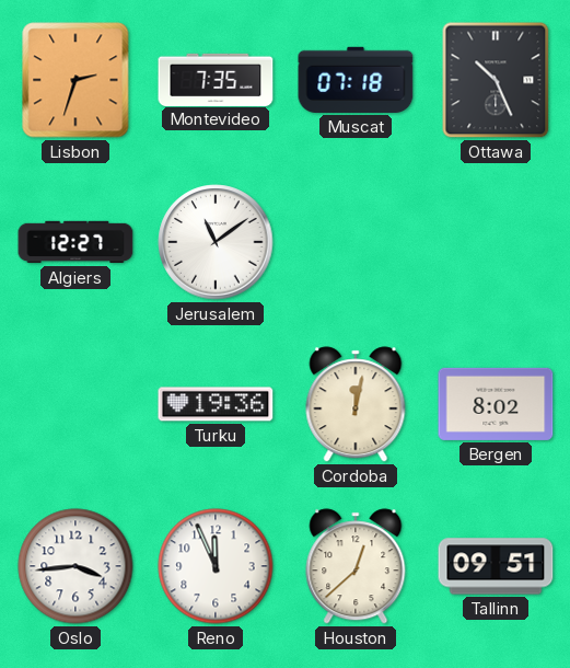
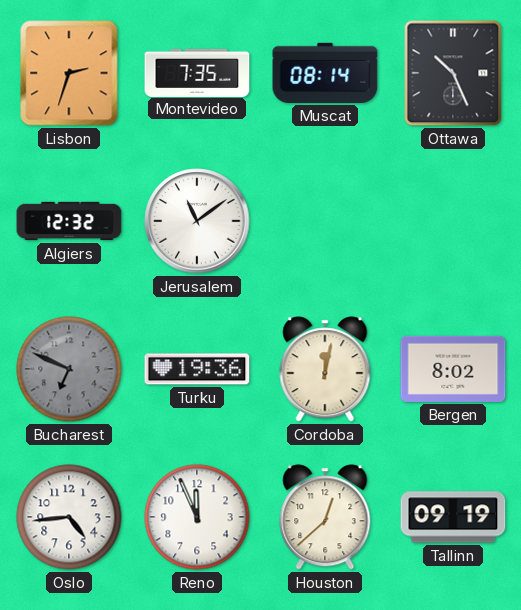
Muscat: 07:18 -> 08:14
Algiers: 12:27 -> 12:32
Bucharest: none -> 6:49
Oslo: 3:44 -> 4:44
Tallinn: 09:51 -> 09:19
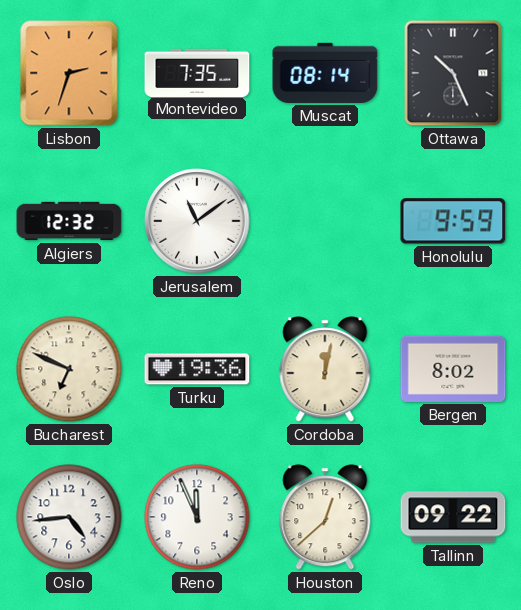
Honolulu: none -> 9:59
Bucharest dial: grey -> cream
Tallinn: 09:19 -> 09:22
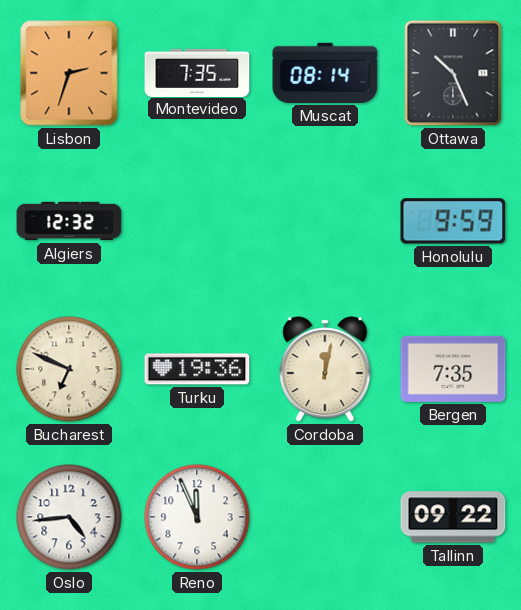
Jerusalem: 11:09 -> none
Bergen: 8:02 -> 7:35
Houston: 12:38 -> none
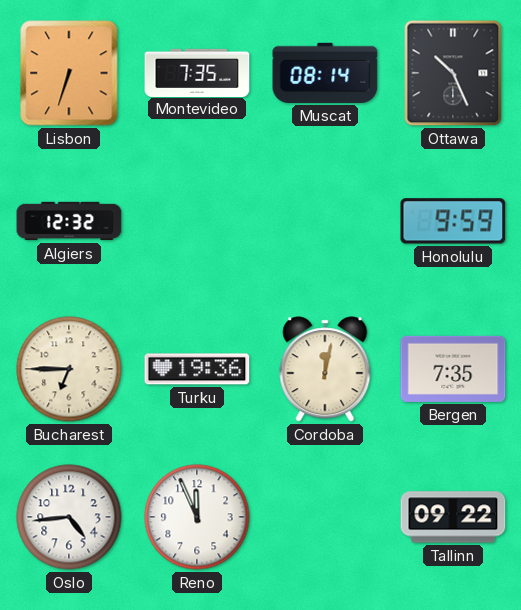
Lisbon: 2:33 -> 6:33
Bucharest: 6:49 -> 6:45
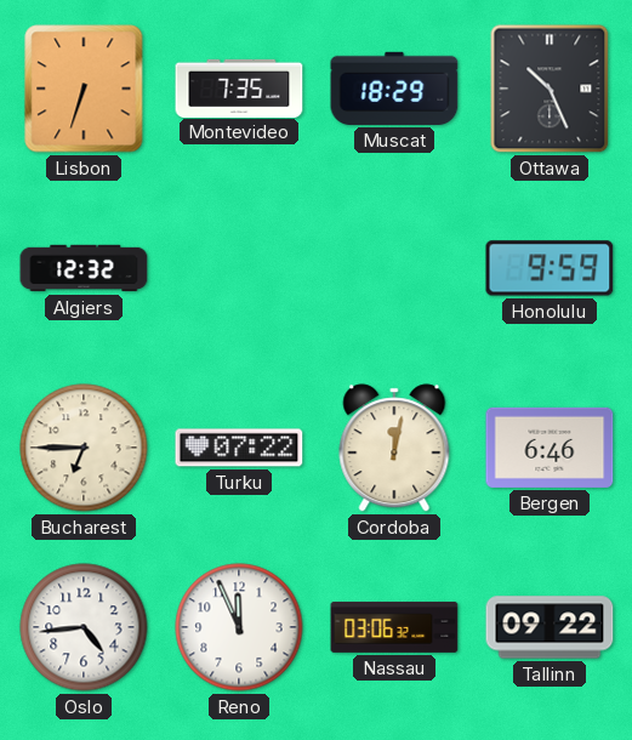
Muscat: 08:14 -> 18:29
Turku: 19:36 -> 07:22
Bergen: 7:35 -> 6:46
Nassau: none -> 03:06
